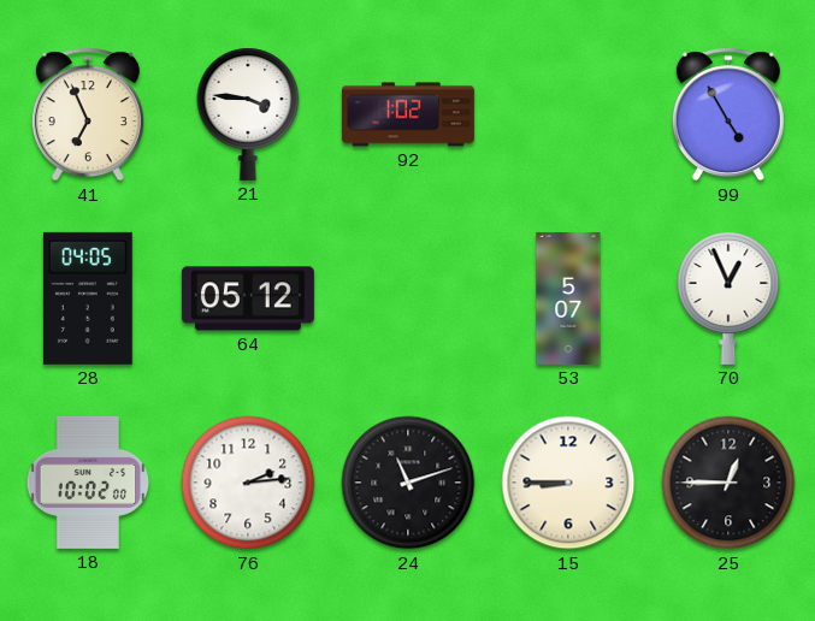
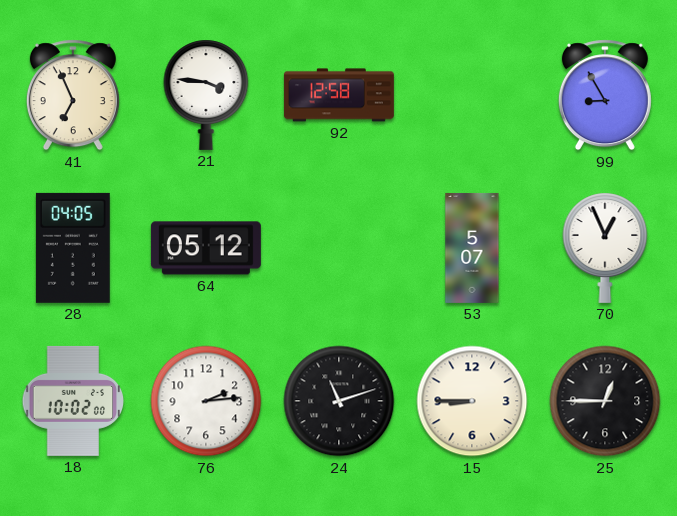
92: 1:02 -> 12:58
99: 4:55 -> 8:55
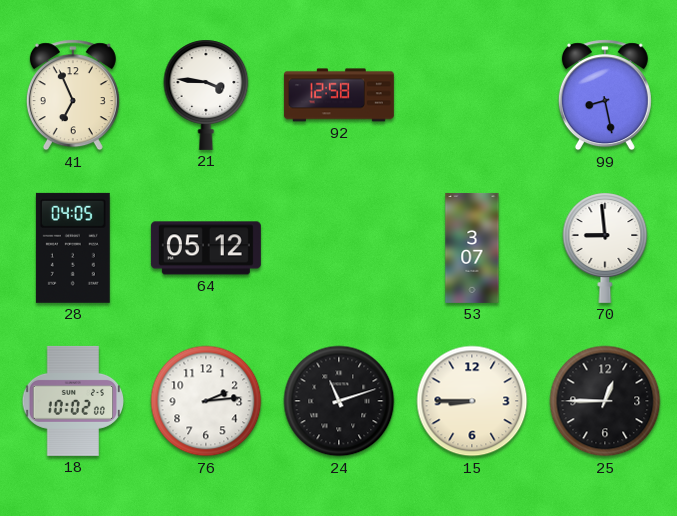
99: 8:55 -> 8:28
53: 5:07 -> 3:07
70: 12:56 -> 8:59
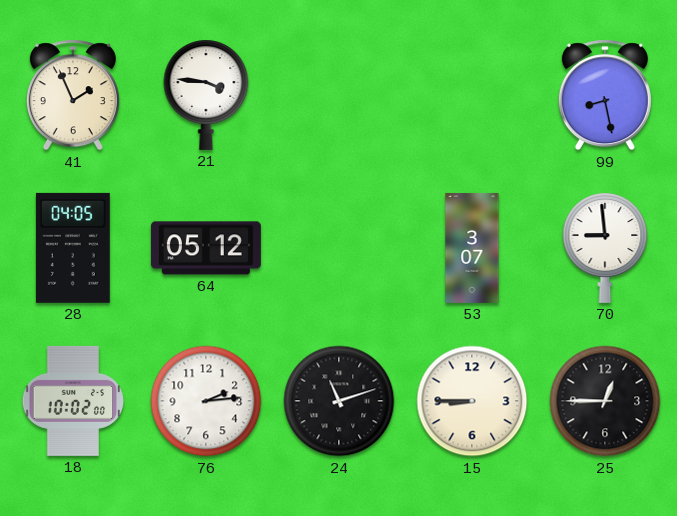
41: 6:56 -> 1:56
92: 12:58 -> none
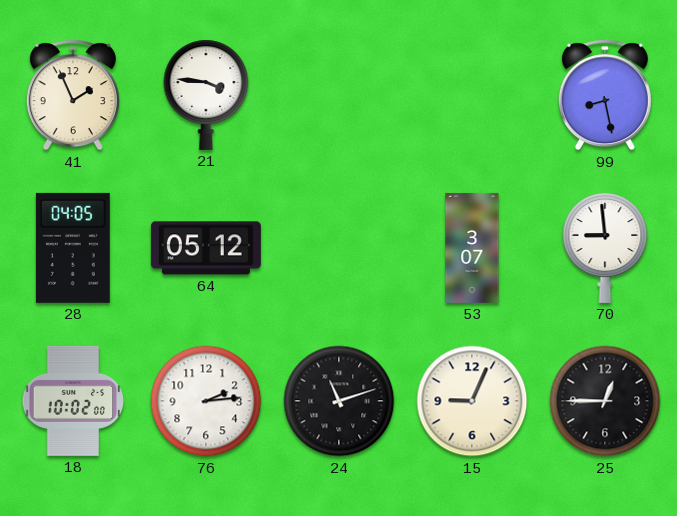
15: 8:45 -> 9:04
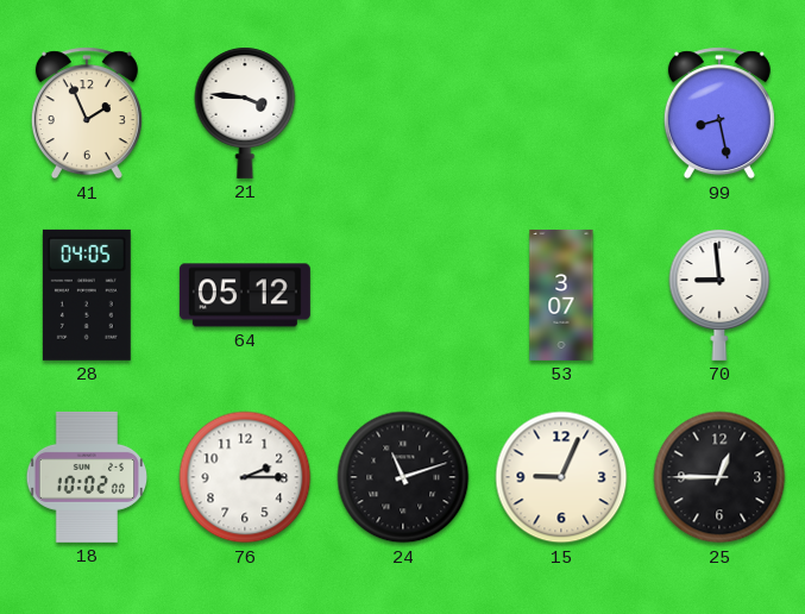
76: 2:14 -> 2:15
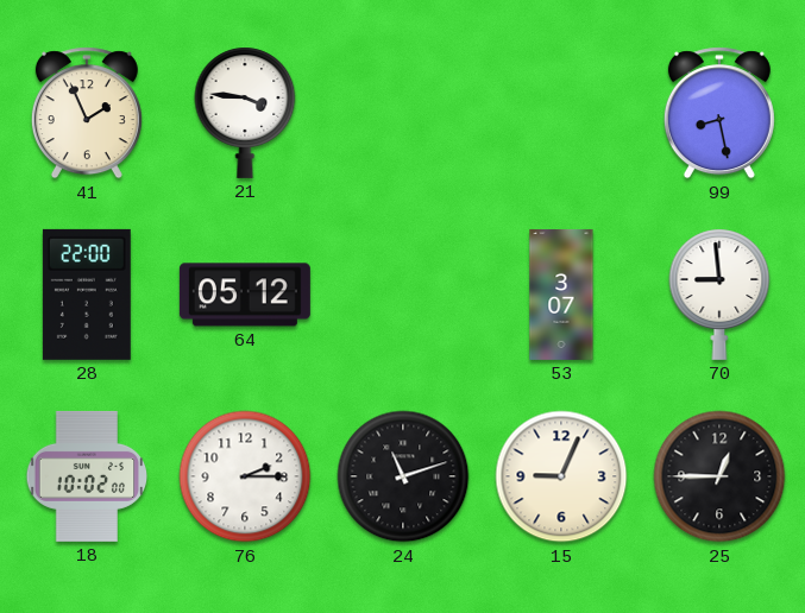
28: 04:05 -> 22:00
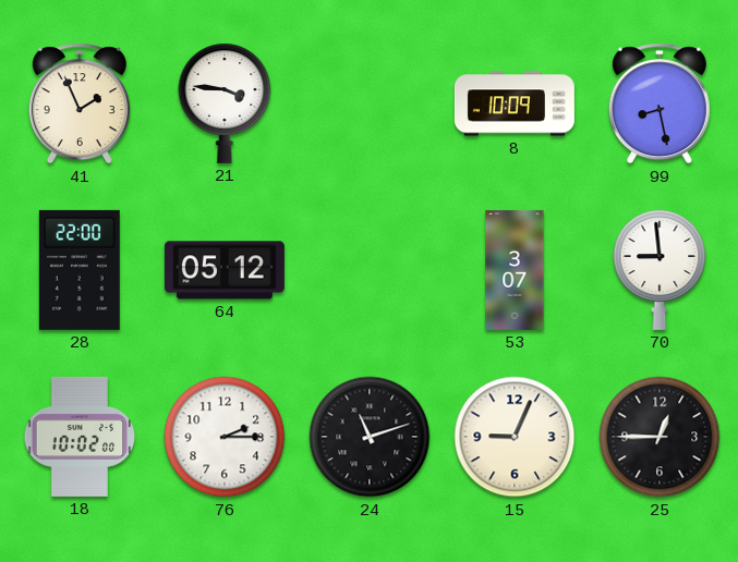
8: none -> 10:09
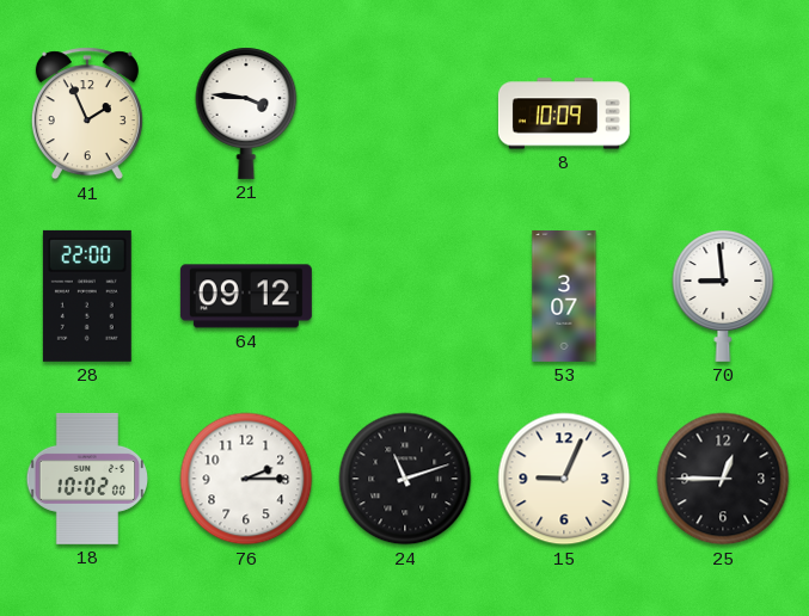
99: 8:28 -> none
64: 05:12 -> 09:12
